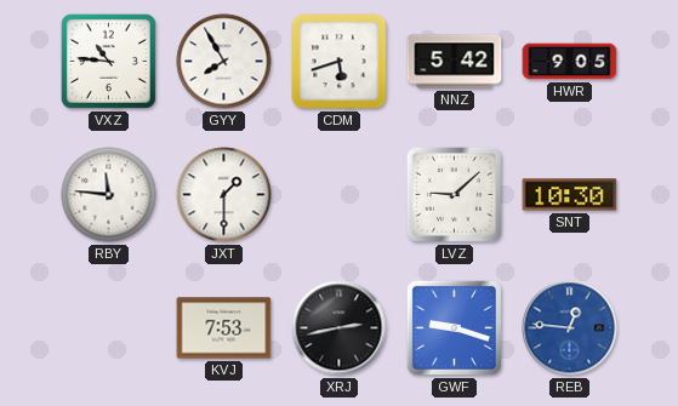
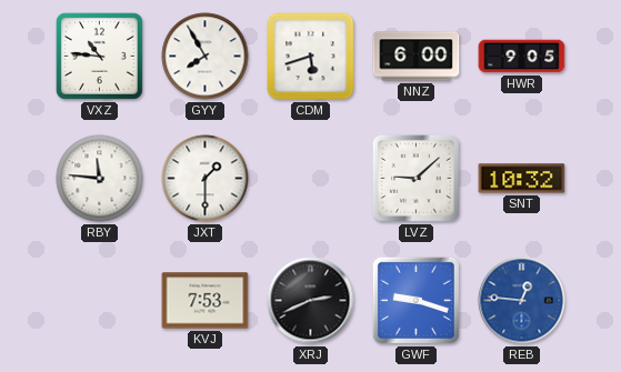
NNZ: 5:42 -> 6:00
SNT: 10:30 -> 10:32
XRJ: 2:43 -> 2:41
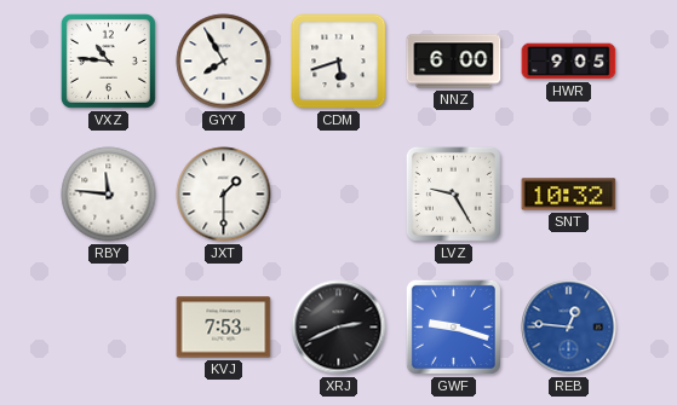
LVZ: 9:08 -> 9:25
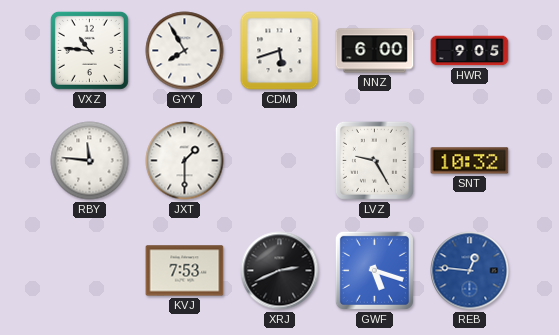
GWF: 9:18 -> 5:18
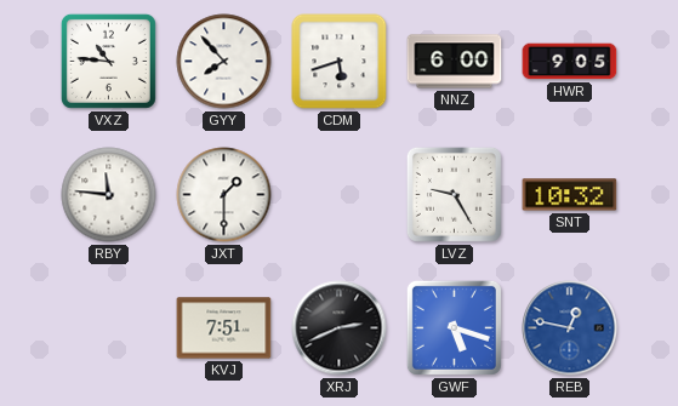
GYY: 7:55 -> 7:53
KVJ: 7:53 -> 7:51
REB: 12:46 -> 12:47
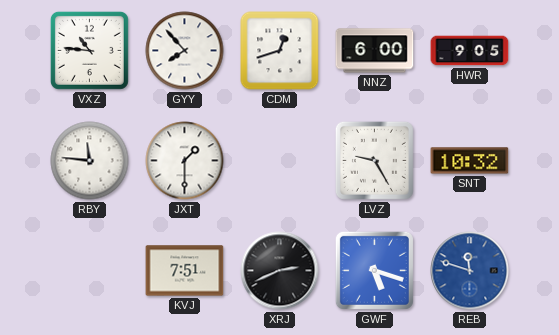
CDM: 5:42 -> 12:42
REB: 12:47 -> 11:48
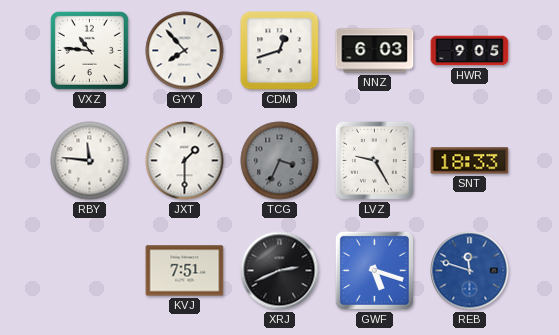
NNZ: 6:00 -> 6:03
TCG: none -> 3:34
SNT: 10:32 -> 18:33
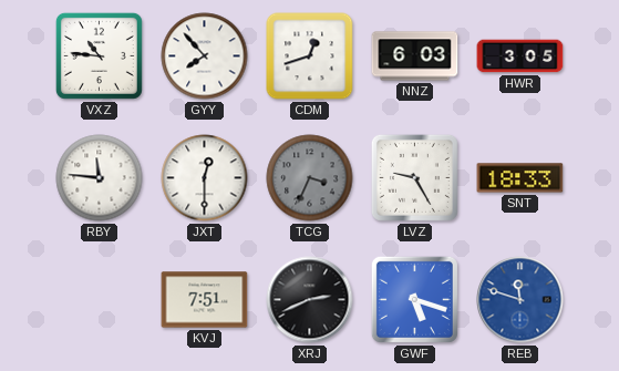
HWR: 9:05 -> 3:05
JXT: 1:30 -> 12:30
